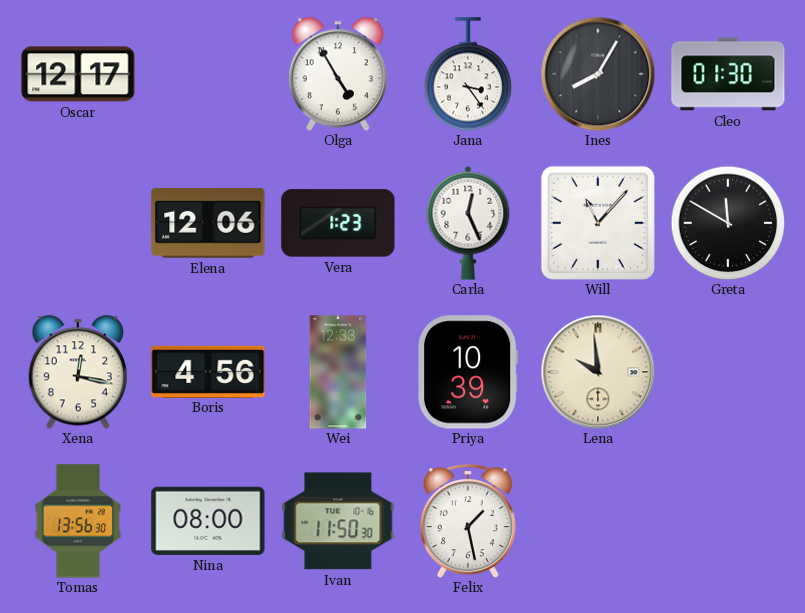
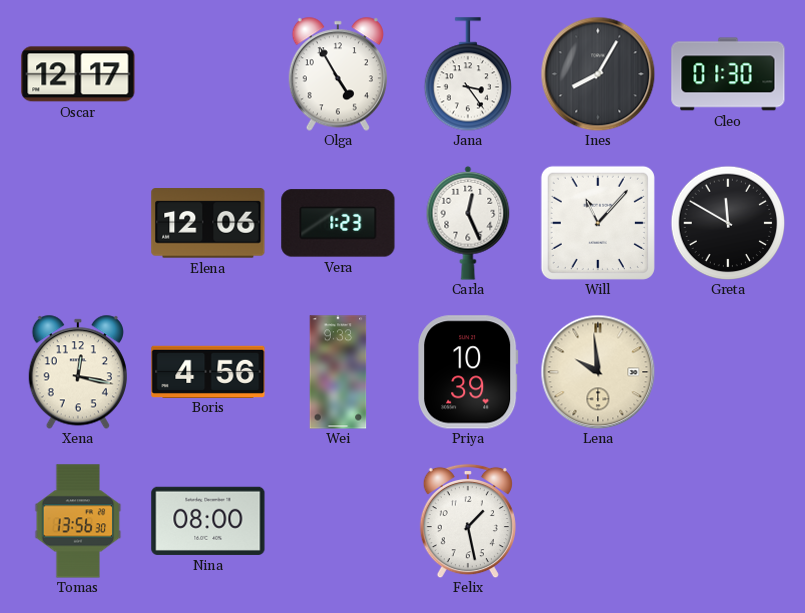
Wei: 12:33 -> 9:33
Ivan: 11:50 -> none
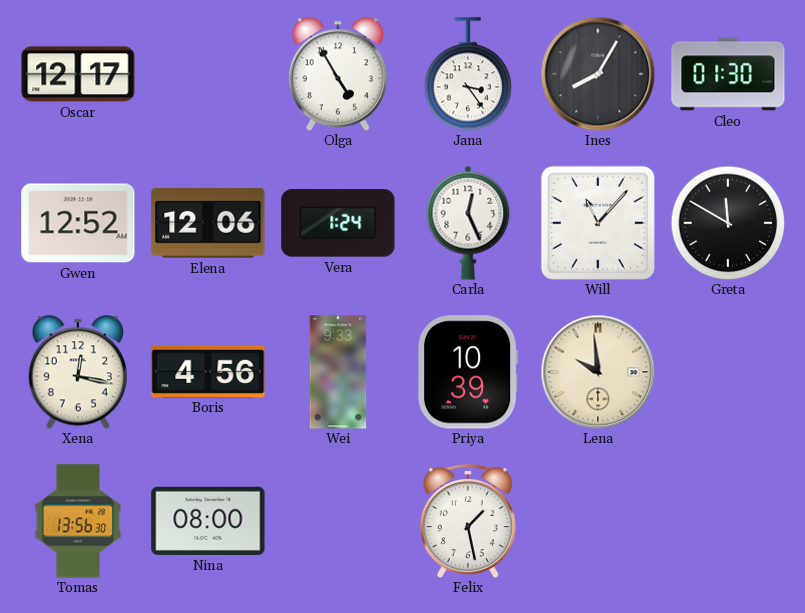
Gwen: none -> 12:52
Vera: 1:23 -> 1:24
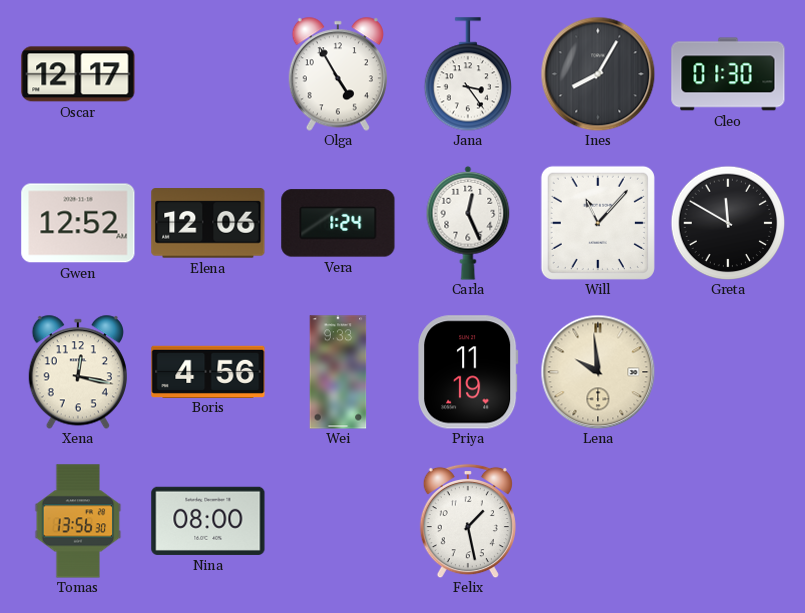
Priya: 10:39 -> 11:19
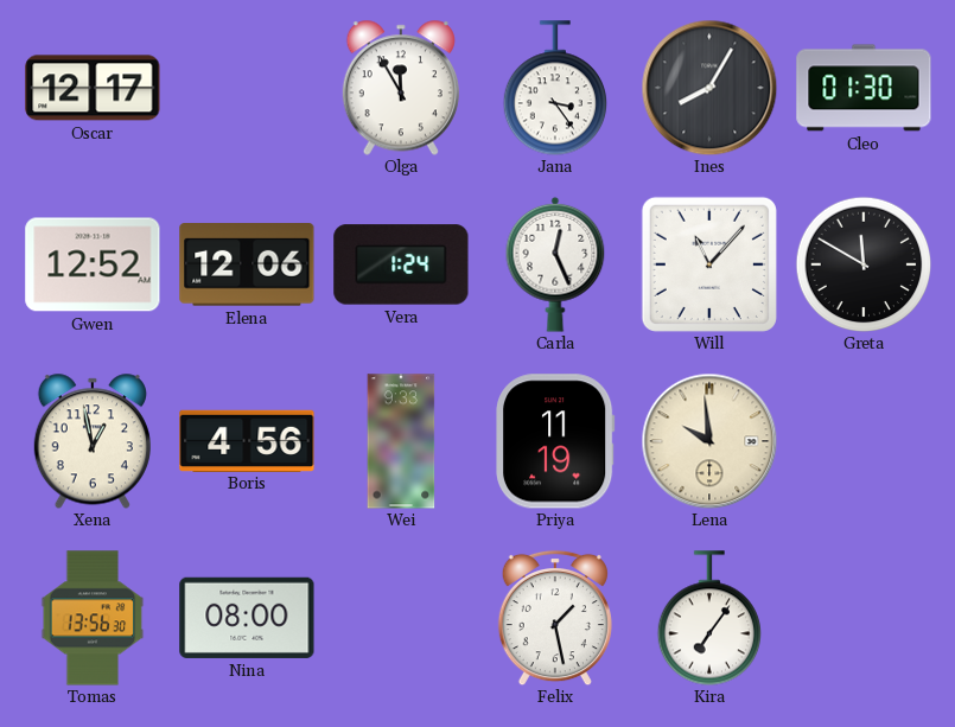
Olga: 4:55 -> 11:55
Xena: 12:17 -> 12:58
Kira: none -> 7:06
